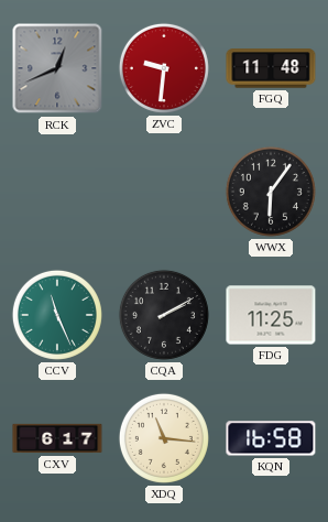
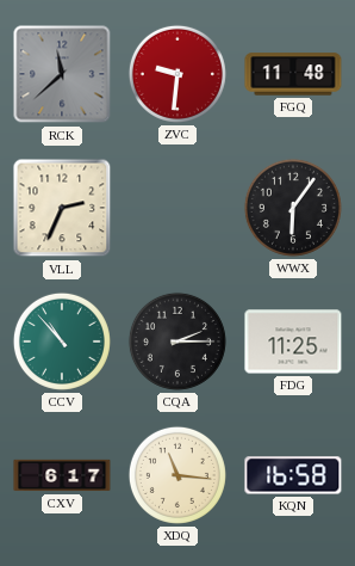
RCK: 12:41 -> 11:38
VLL: none -> 2:34
CCV: 11:26 -> 10:53
CQA: 2:10 -> 2:15
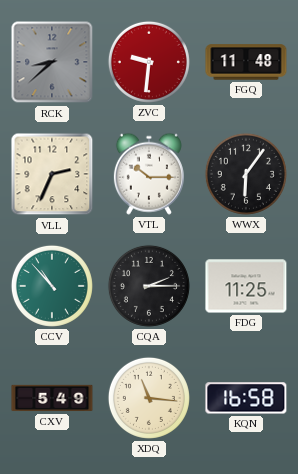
RCK: 11:38 -> 8:38
VTL: none -> 10:15
CXV: 6:17 -> 5:49
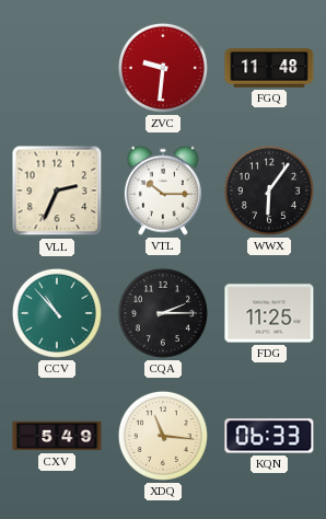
RCK: 8:38 -> none
KQN: 16:58 -> 06:33
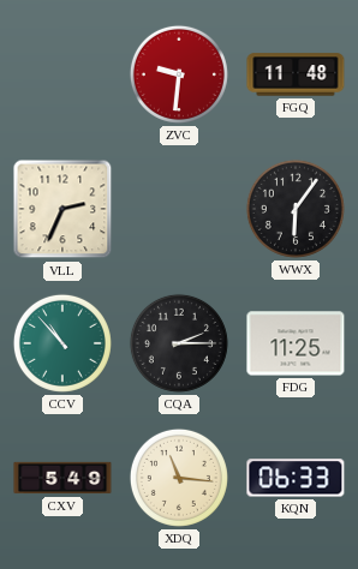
VTL: 10:15 -> none
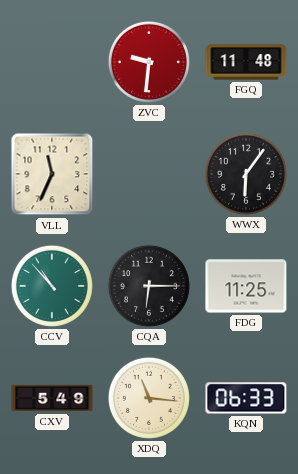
VLL: 2:34 -> 11:34
CQA: 2:15 -> 6:15
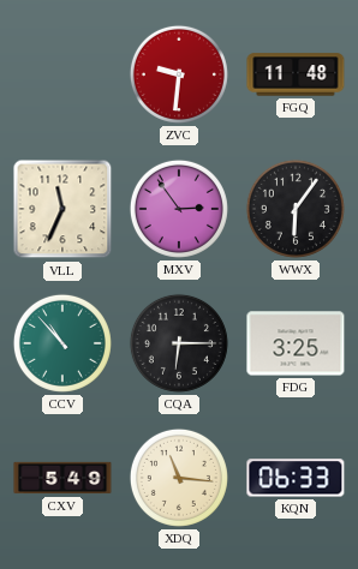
MXV: none -> 2:54
FDG: 11:25 -> 3:25
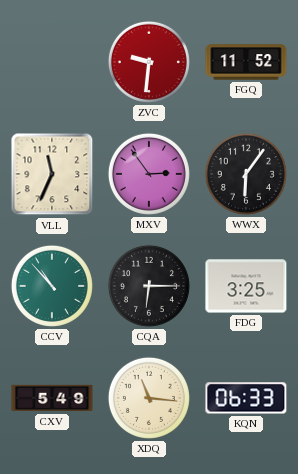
FGQ: 11:48 -> 11:52
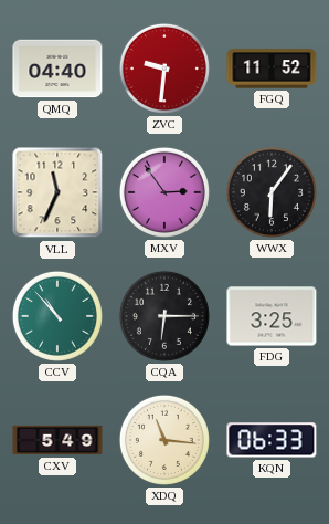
QMQ: none -> 04:40
